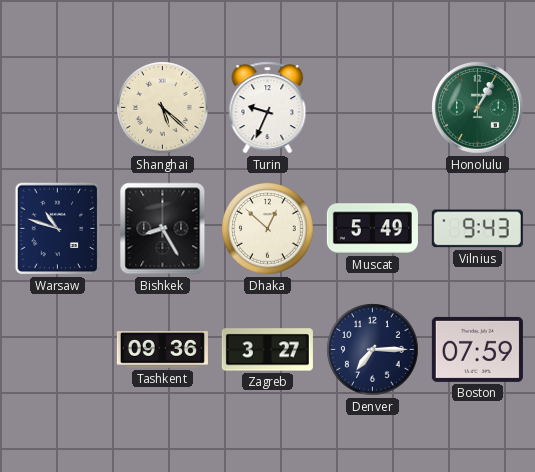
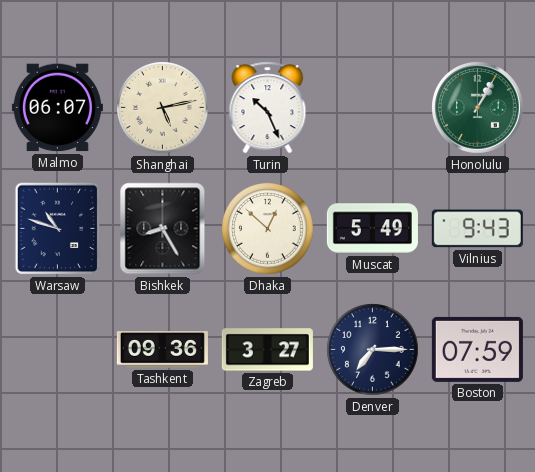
Malmo: none -> 06:07
Shanghai: 5:22 -> 5:13
Turin: 9:34 -> 10:26
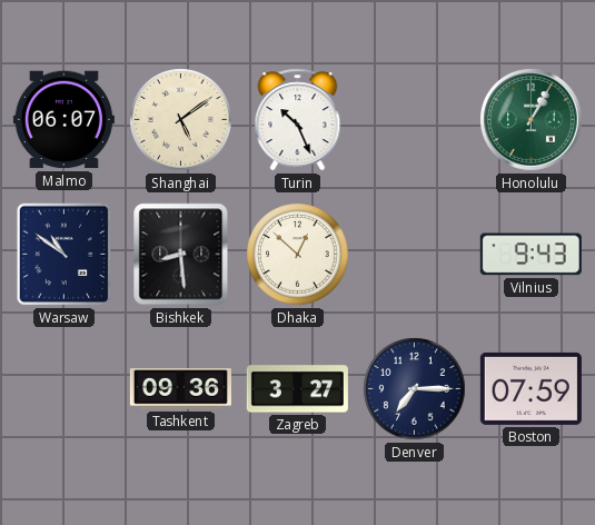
Shanghai: 5:13 -> 5:09
Warsaw: 10:48 -> 10:51
Bishkek: 8:25 -> 8:29
Muscat: 5:49 -> none
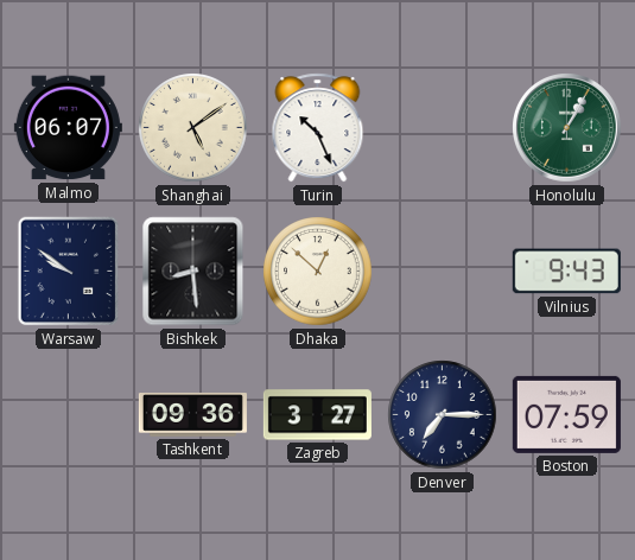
Warsaw: 10:51 -> 9:51
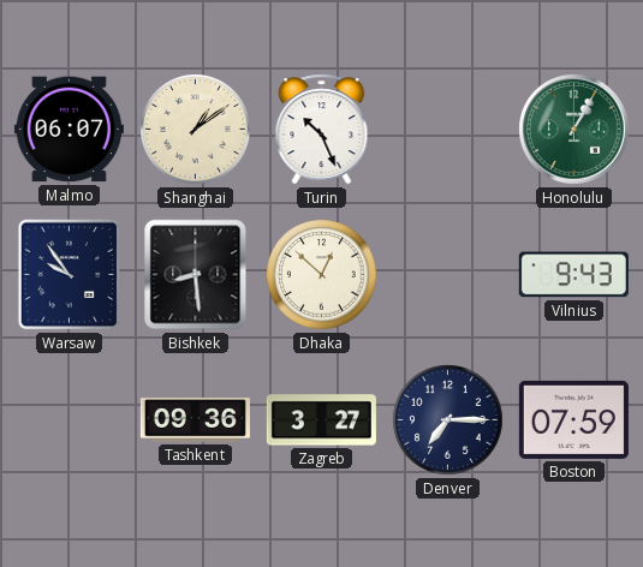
Shanghai: 5:09 -> 1:09
Warsaw: 9:51 -> 9:54
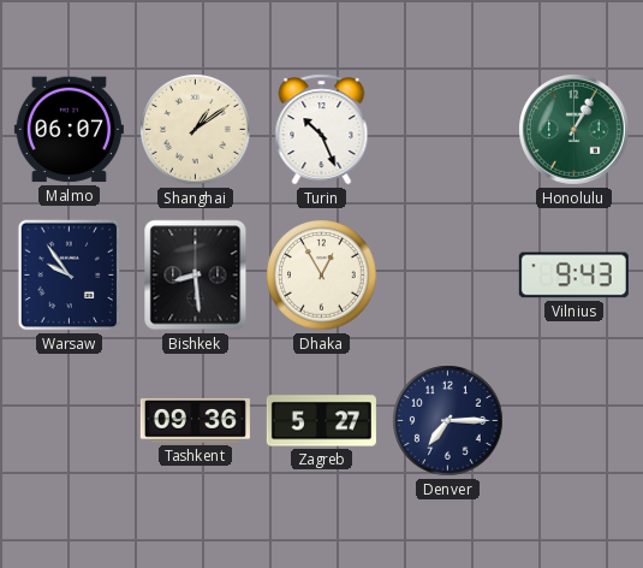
Dhaka: 12:52 -> 12:55
Zagreb: 3:27 -> 5:27
Boston: 07:59 -> none
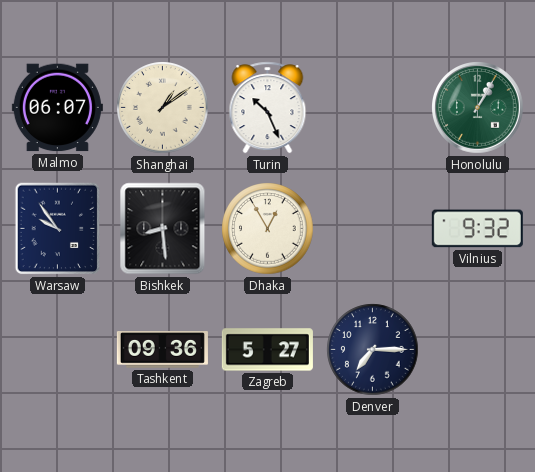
Vilnius: 9:43 -> 9:32
